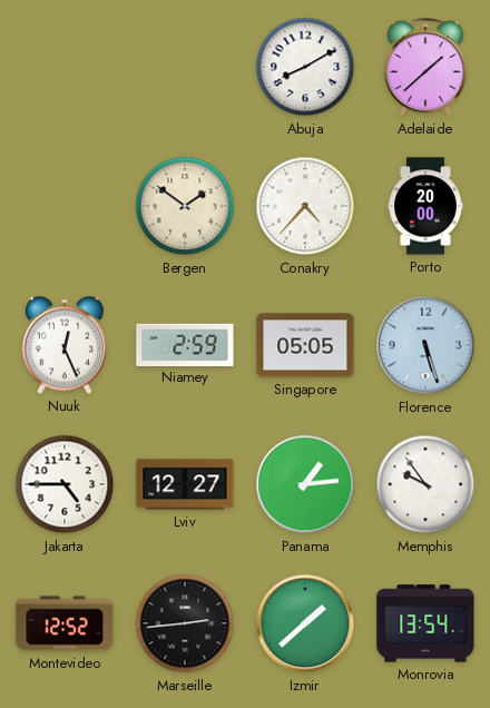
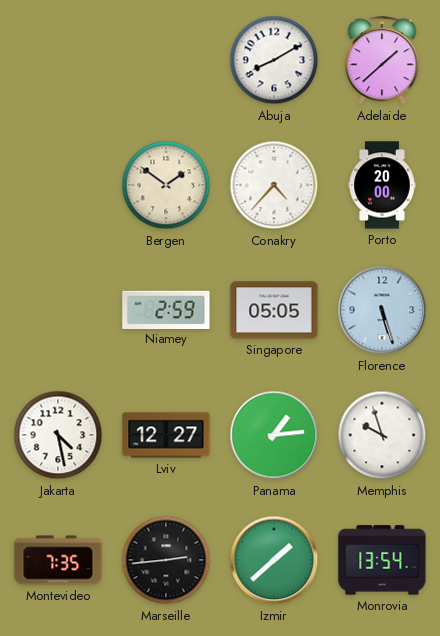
Nuuk: 12:26 -> none
Jakarta: 4:45 -> 4:28
Memphis: 9:54 -> 9:57
Montevideo: 12:52 -> 7:35
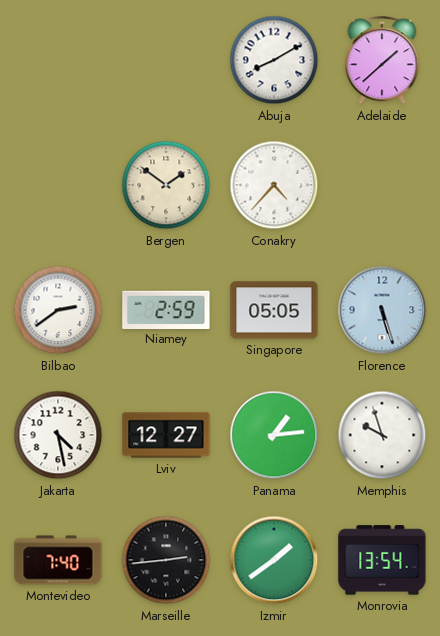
Porto: 20:00 -> none
Bilbao: none -> 2:39
Montevideo: 7:35 -> 7:40
Izmir: 1:38 -> 1:39
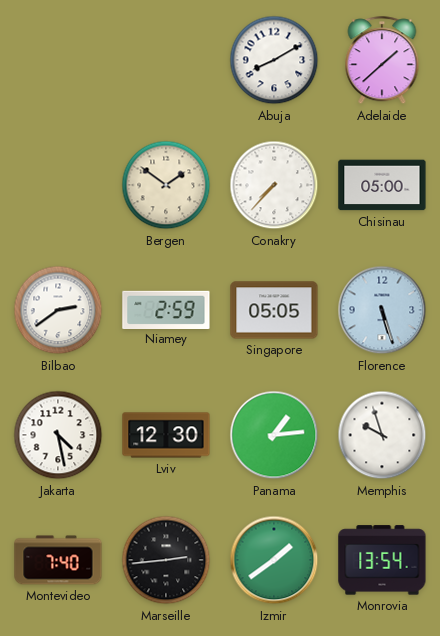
Conakry: 4:37 -> 7:37
Chisinau: none -> 05:00
Lviv: 12:27 -> 12:30
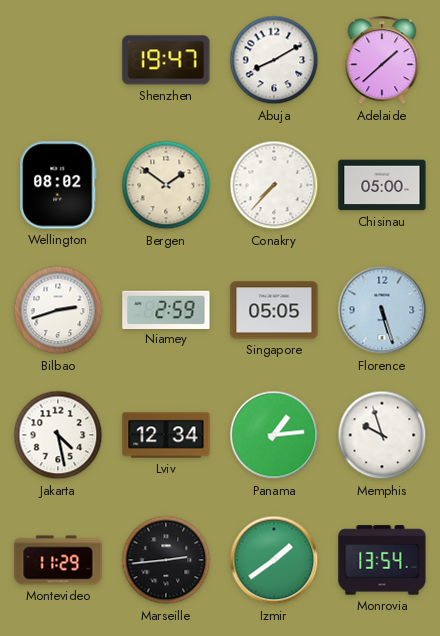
Shenzhen: none -> 19:47
Wellington: none -> 08:02
Bilbao: 2:39 -> 2:42
Lviv: 12:30 -> 12:34
Montevideo: 7:40 -> 11:29
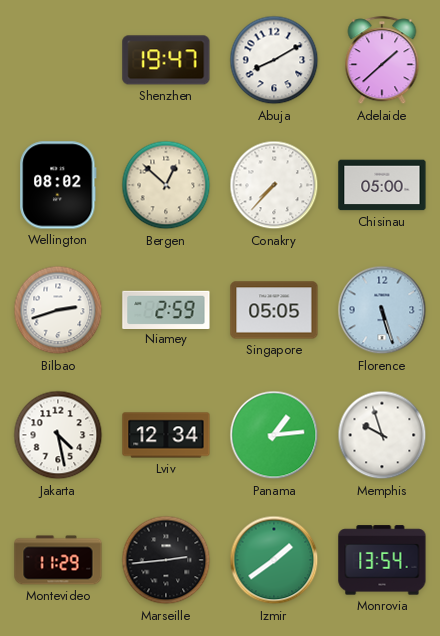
Bergen: 1:51 -> 12:52
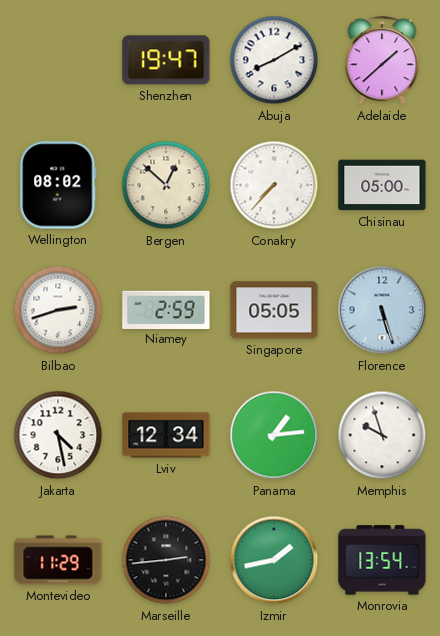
Izmir: 1:39 -> 1:43
